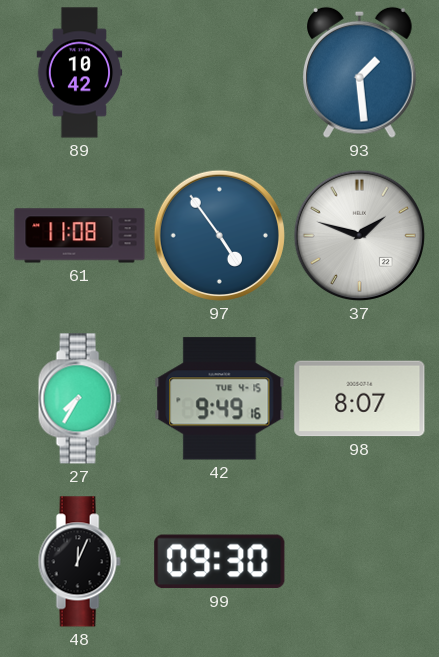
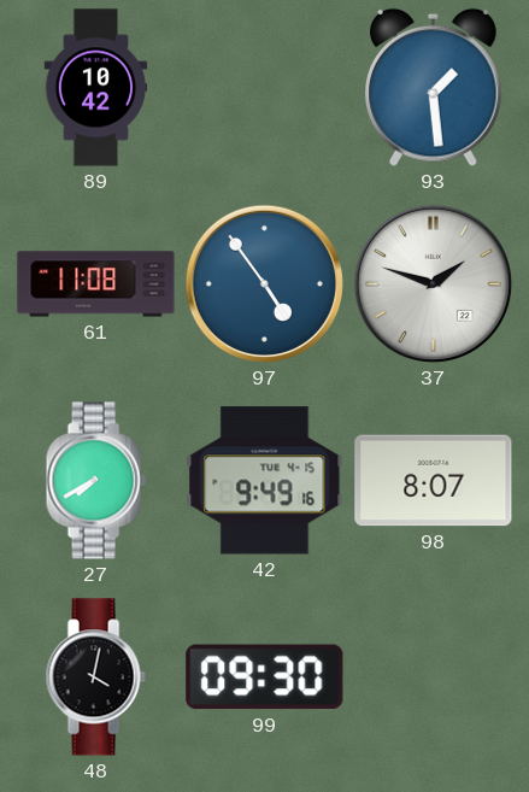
27: 7:35 -> 7:40
48: 12:04 -> 4:02
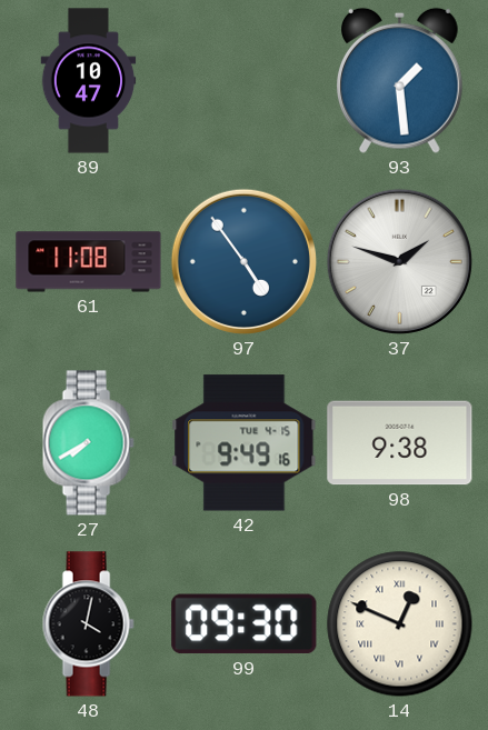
89: 10:42 -> 10:47
98: 8:07 -> 9:38
14: none -> 12:49
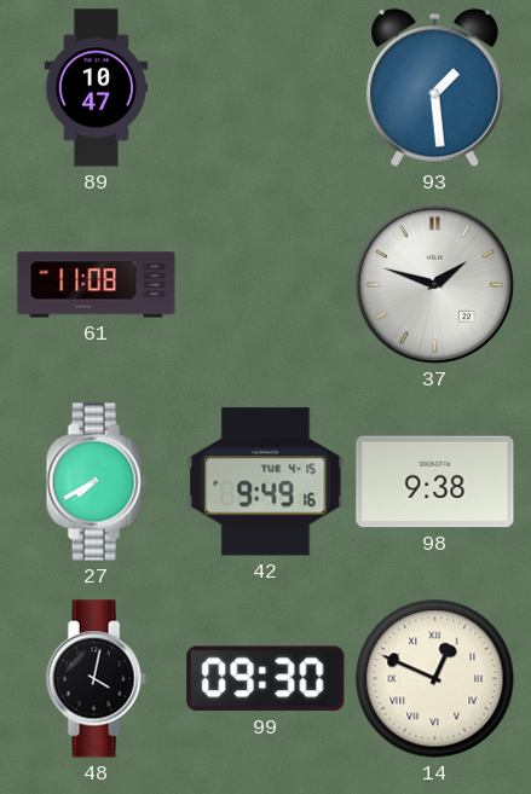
97: 4:54 -> none
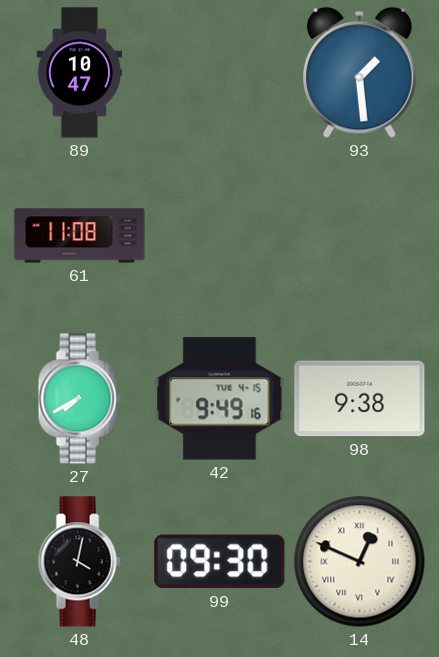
37: 1:48 -> none
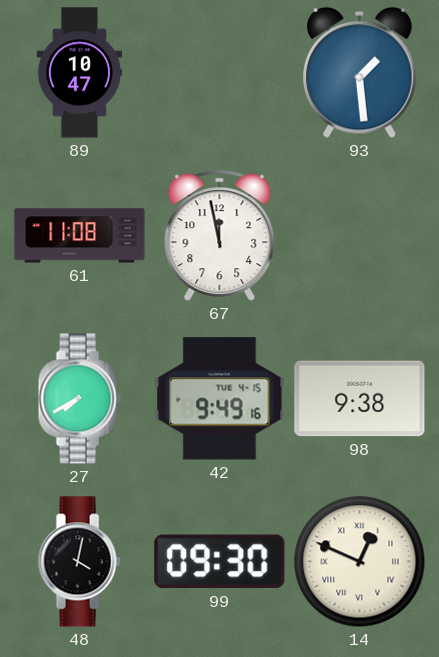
67: none -> 11:58
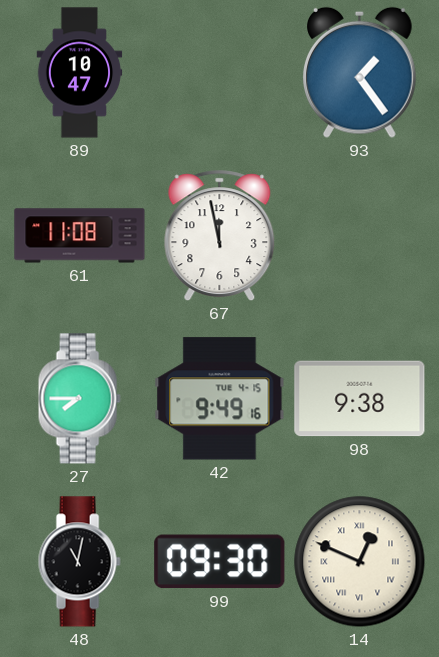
93: 1:29 -> 1:24
27: 7:40 -> 7:45
48: 4:02 -> 11:02
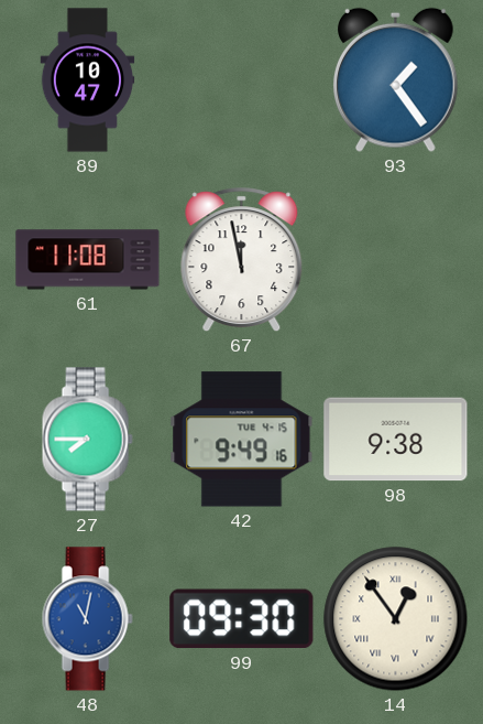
48 dial: black -> blue
14: 12:49 -> 12:54
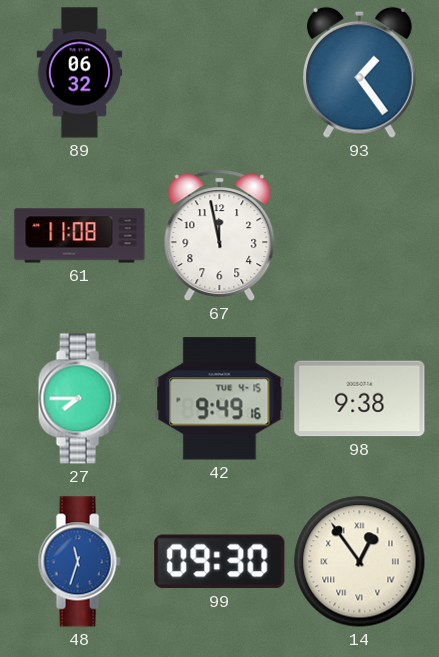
89: 10:47 -> 06:32
48: 11:02 -> 11:33
